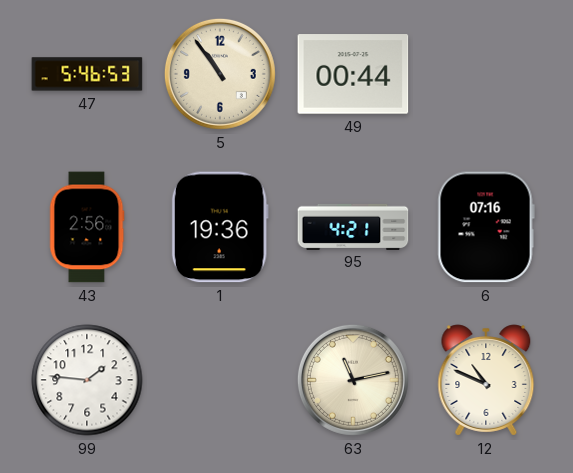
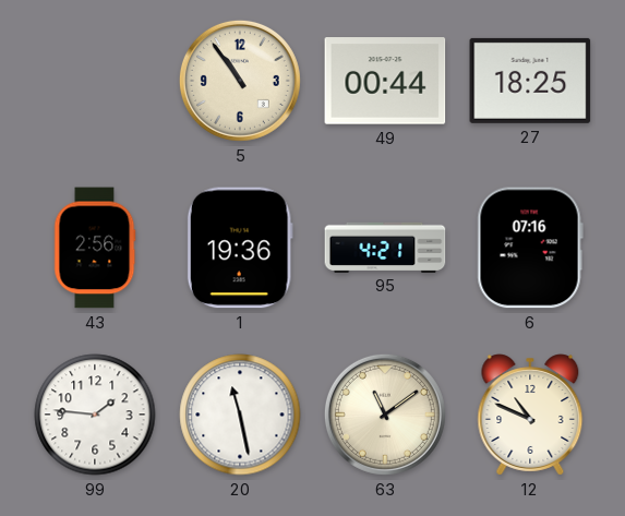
47: 5:46 -> none
27: none -> 18:25
20: none -> 11:28
63: 11:13 -> 11:09
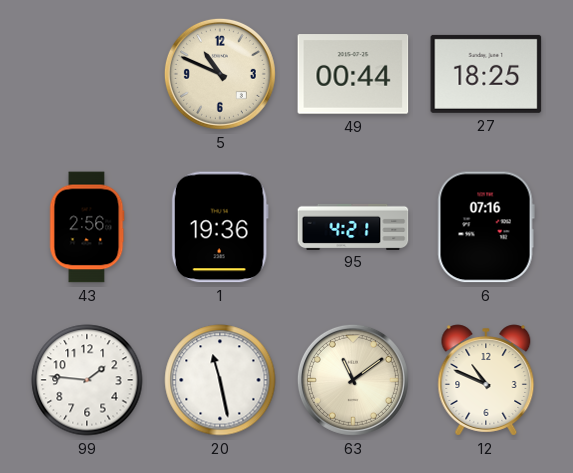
5: 10:54 -> 10:49
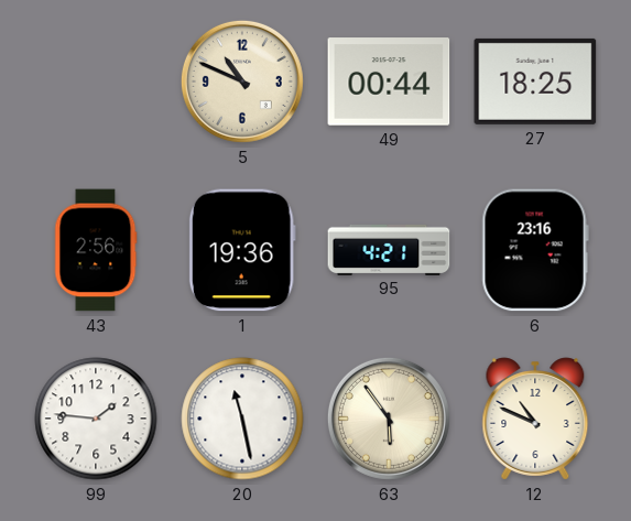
6: 07:16 -> 23:16
63: 11:09 -> 5:54
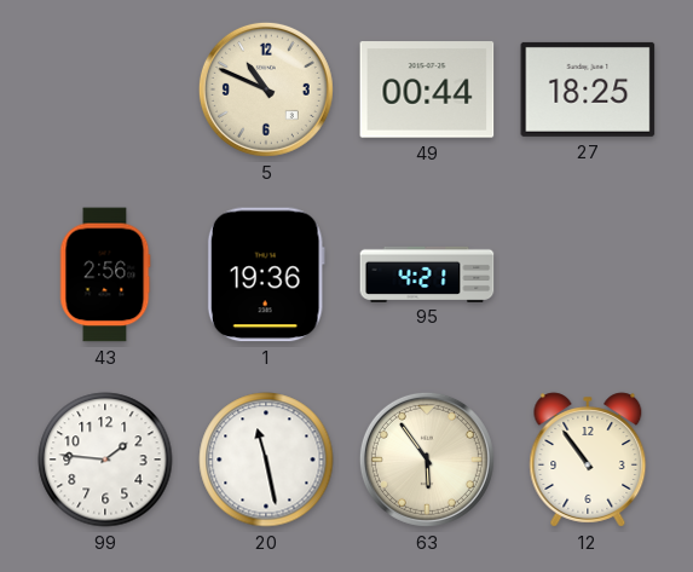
6: 23:16 -> none
12: 10:49 -> 10:54
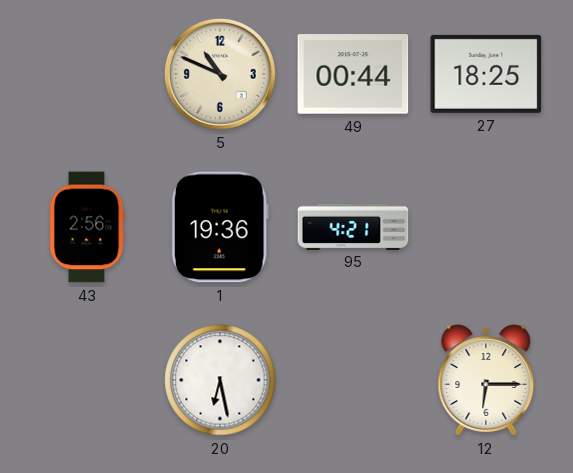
99: 1:46 -> none
20: 11:28 -> 6:28
63: 5:54 -> none
12: 10:54 -> 6:15
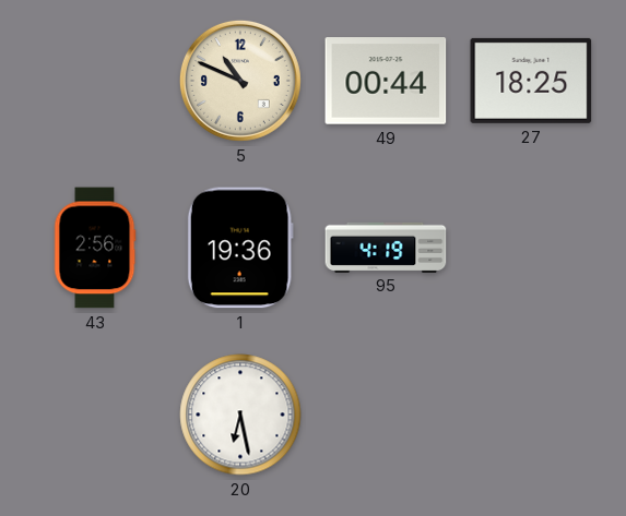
95: 4:21 -> 4:19
12: 6:15 -> none
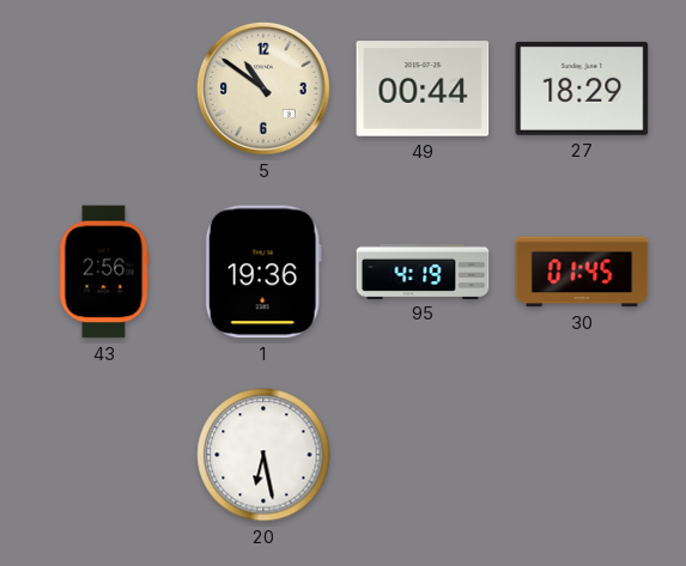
5: 10:49 -> 10:51
27: 18:25 -> 18:29
30: none -> 01:45
